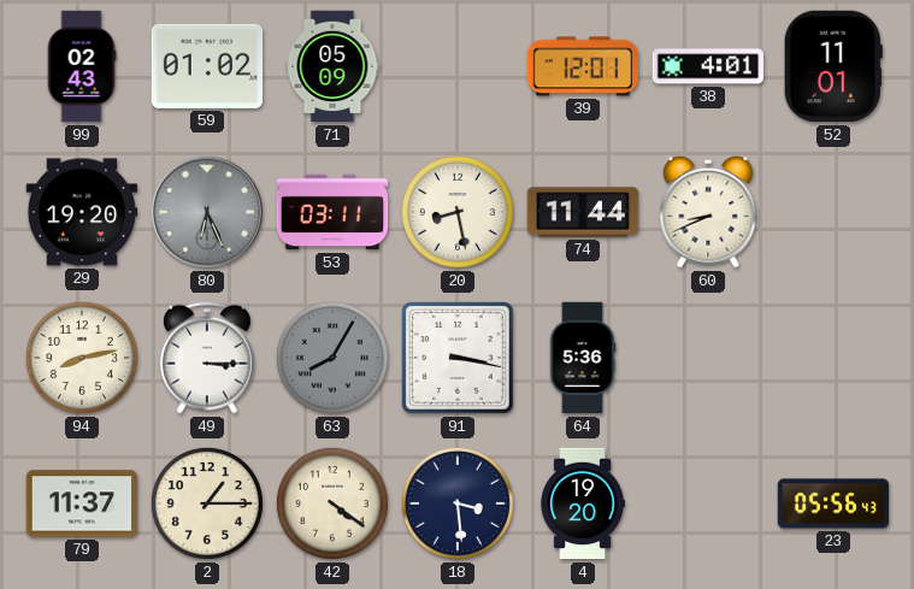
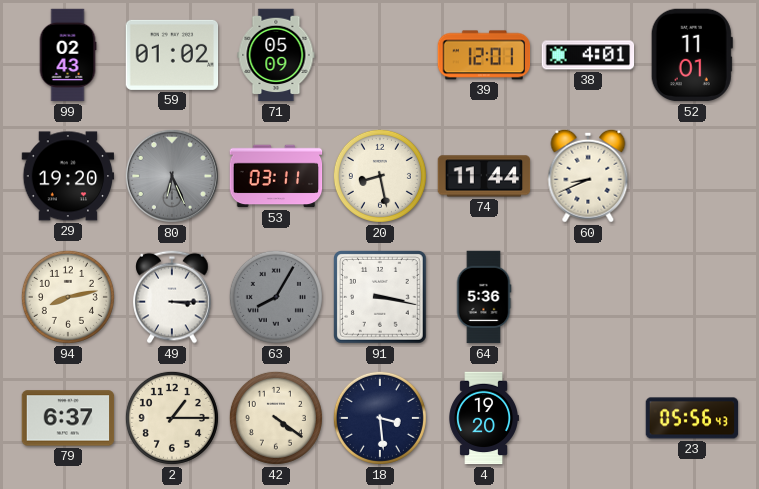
79: 11:37 -> 6:37
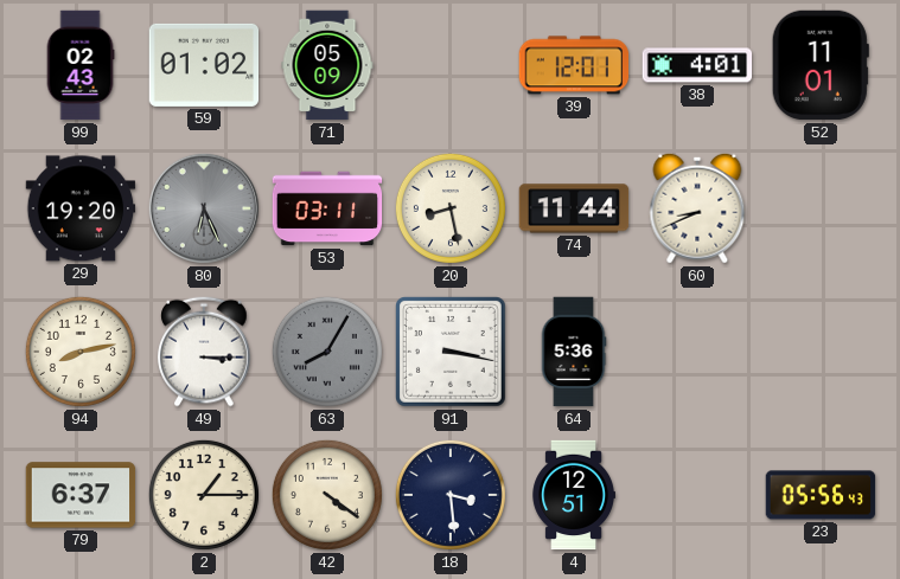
4: 19:20 -> 12:51
